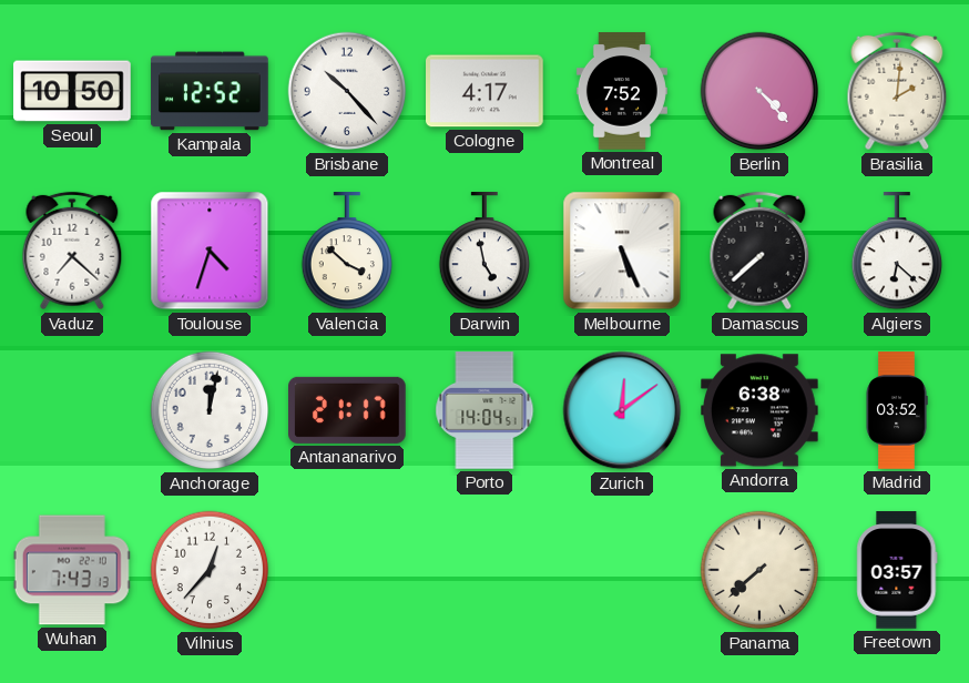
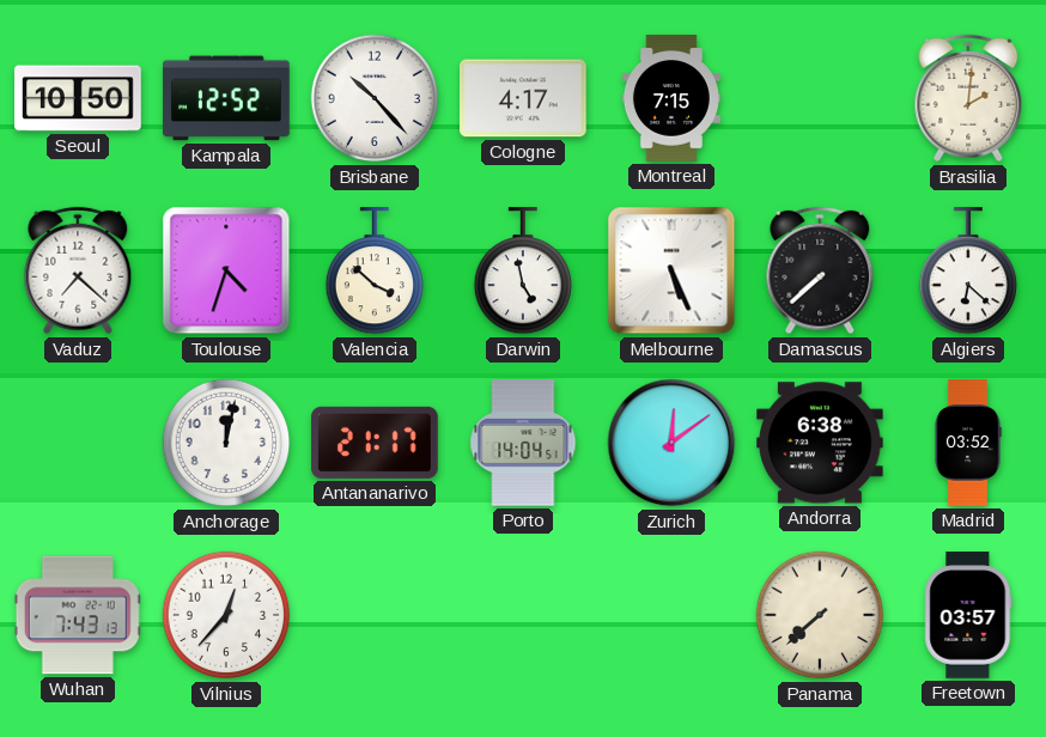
Montreal: 7:52 -> 7:15
Berlin: 4:23 -> none
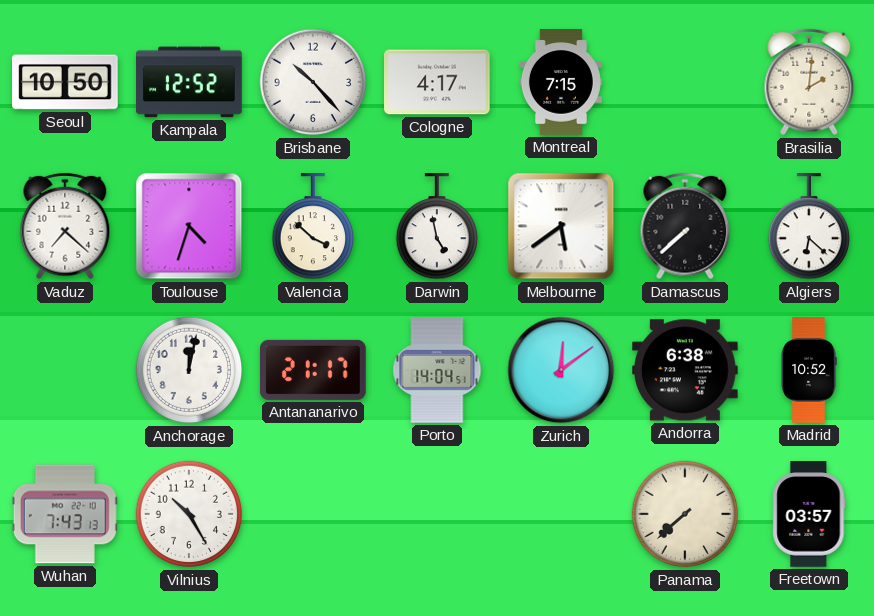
Melbourne: 5:26 -> 5:39
Madrid: 03:52 -> 10:52
Vilnius: 12:37 -> 10:25
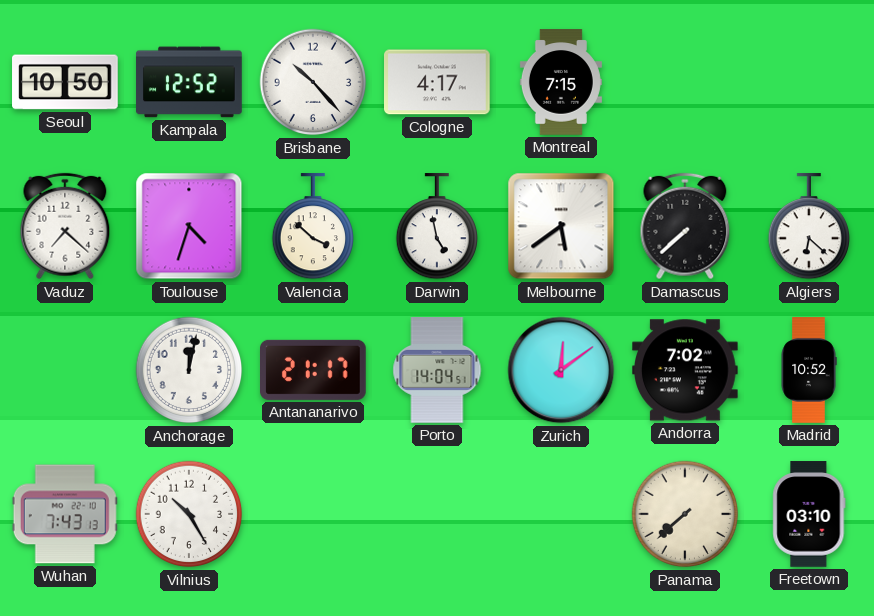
Brasilia: 2:01 -> none
Andorra: 6:38 -> 7:02
Freetown: 03:57 -> 03:10
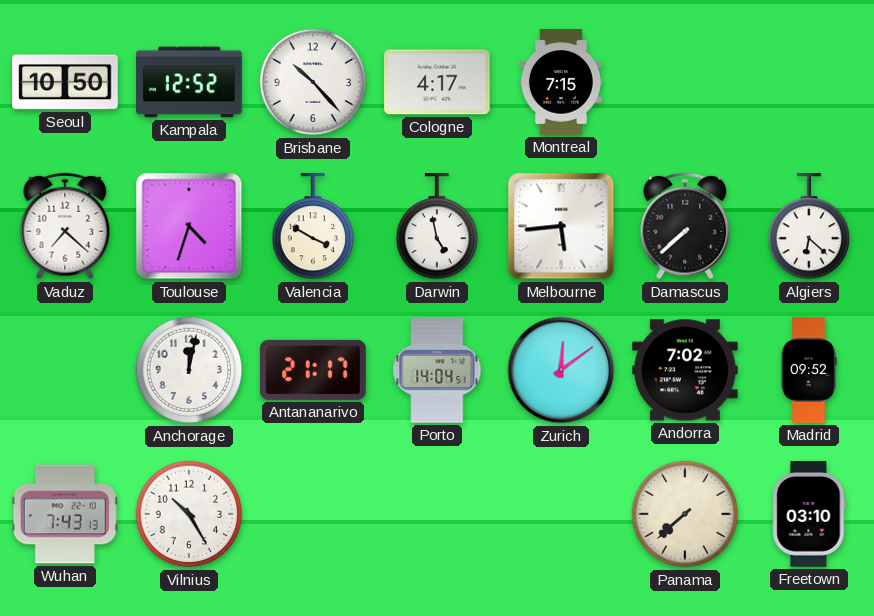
Valencia: 3:52 -> 3:50
Melbourne: 5:39 -> 5:44
Madrid: 10:52 -> 09:52
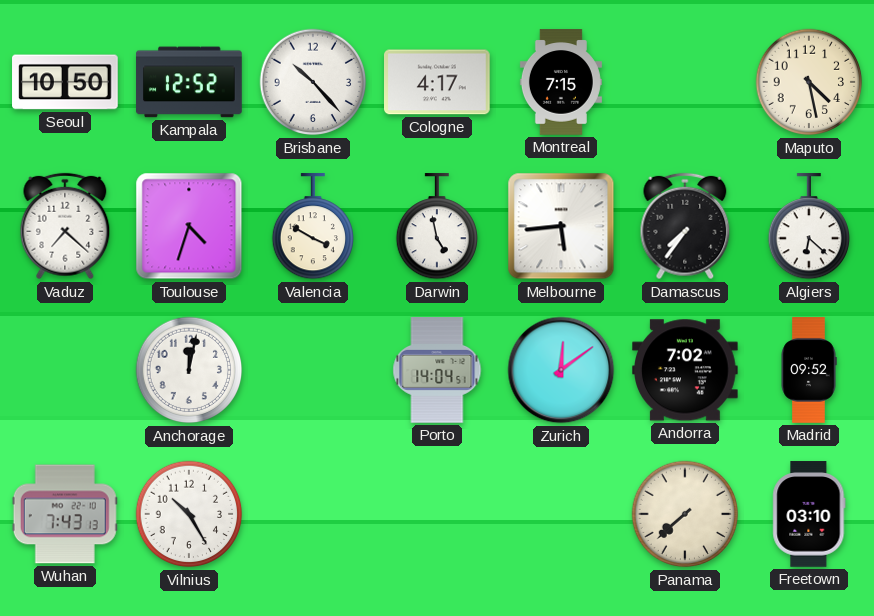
Maputo: none -> 4:28
Damascus: 7:38 -> 7:36
Antananarivo: 21:17 -> none
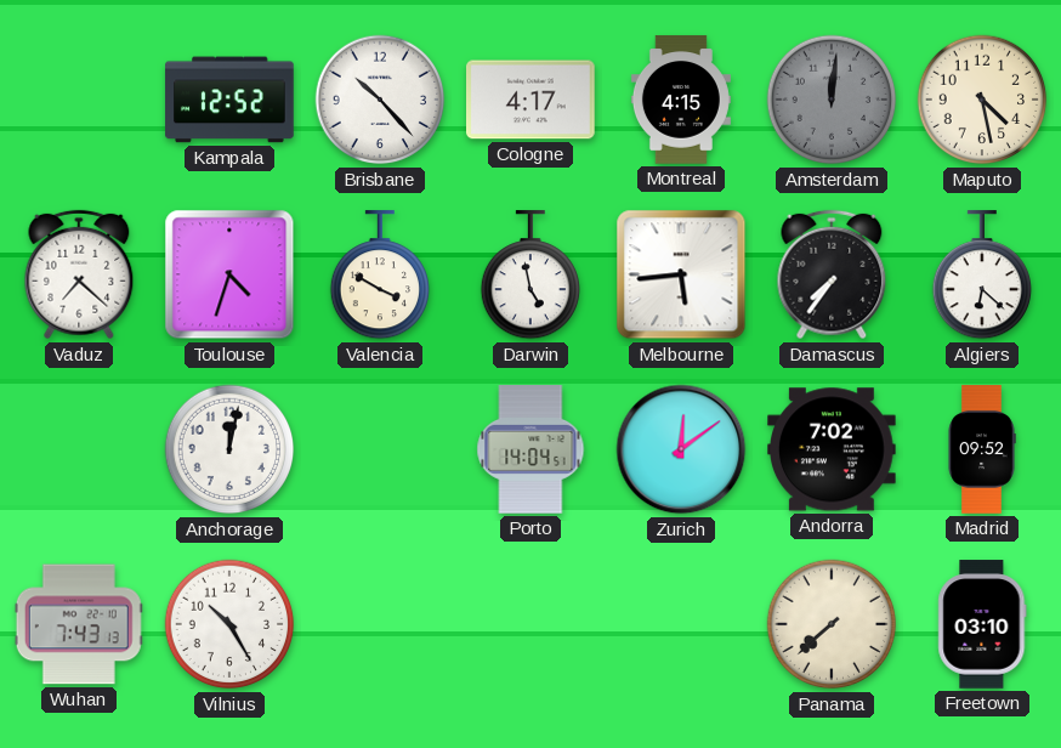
Seoul: 10:50 -> none
Montreal: 7:15 -> 4:15
Amsterdam: none -> 12:01
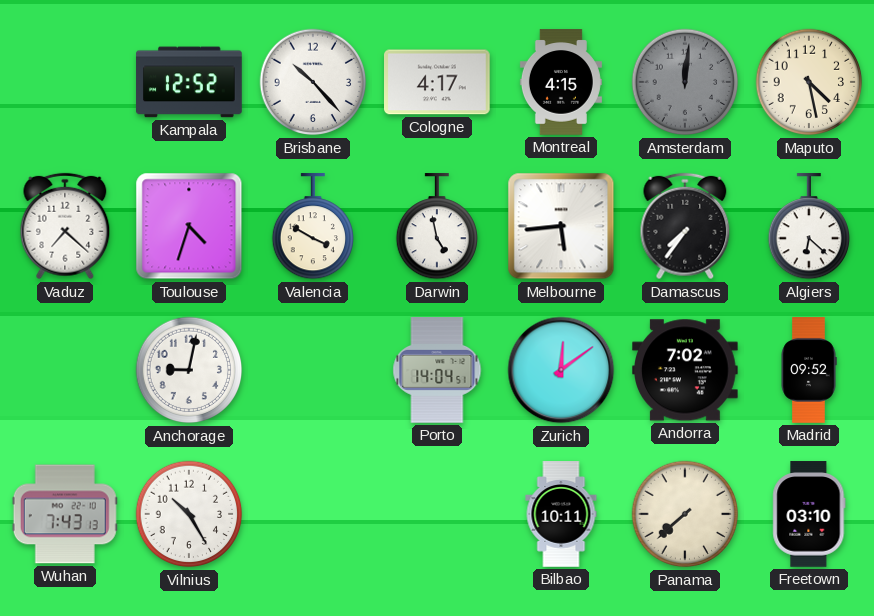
Anchorage: 12:02 -> 9:02
Bilbao: none -> 10:11
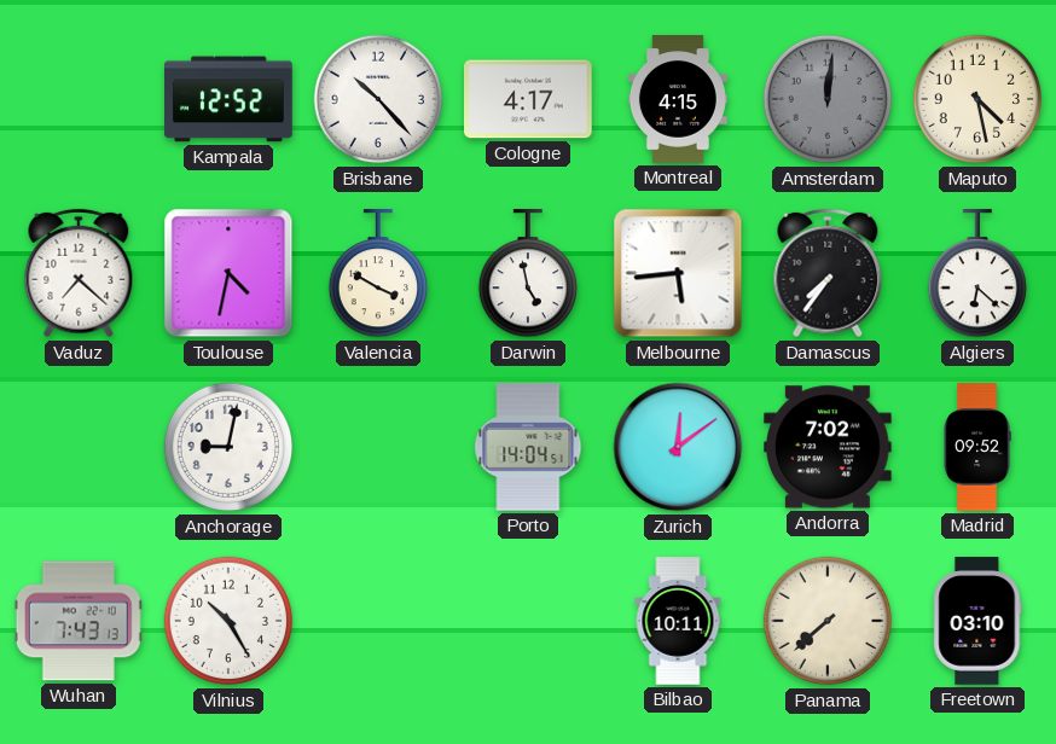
Toulouse: 4:33 -> 4:32
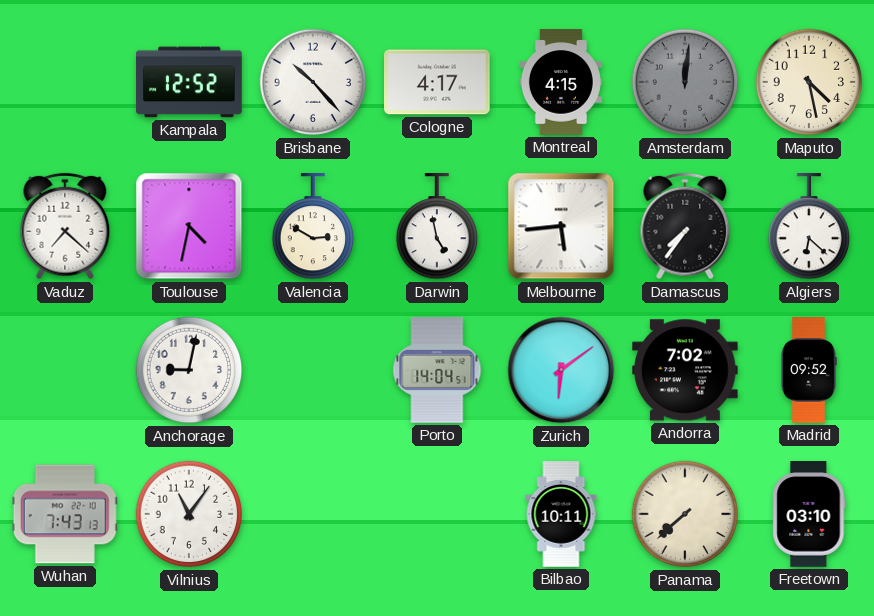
Valencia: 3:50 -> 2:50
Zurich: 12:09 -> 6:09
Vilnius: 10:25 -> 11:06
